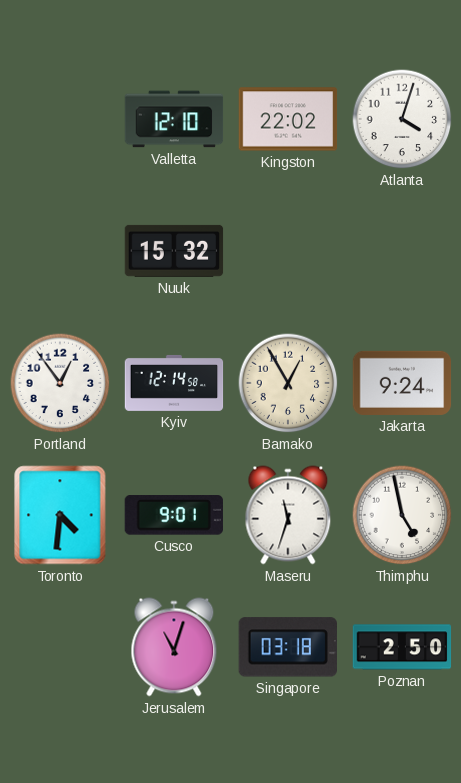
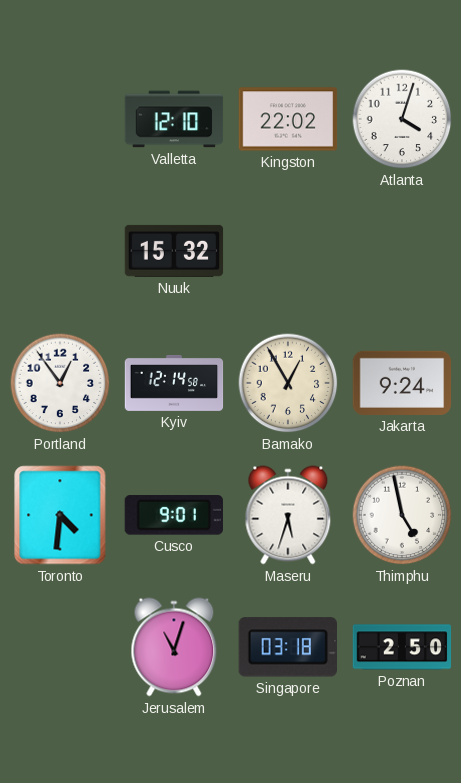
Maseru: 11:33 -> 5:33
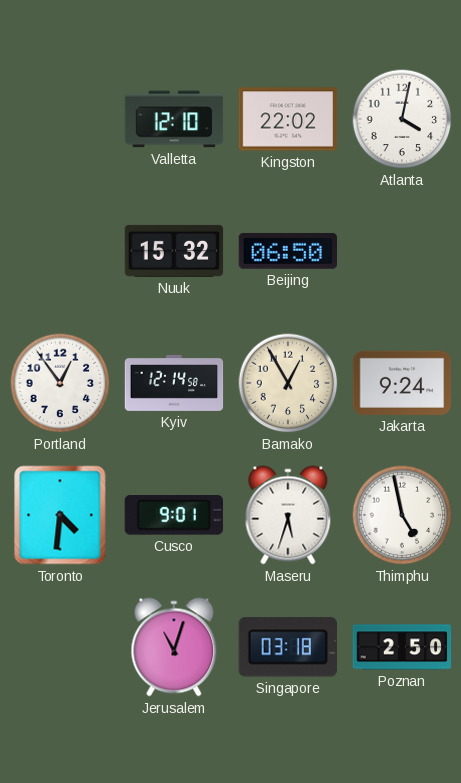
Atlanta: 4:03 -> 4:02
Beijing: none -> 06:50
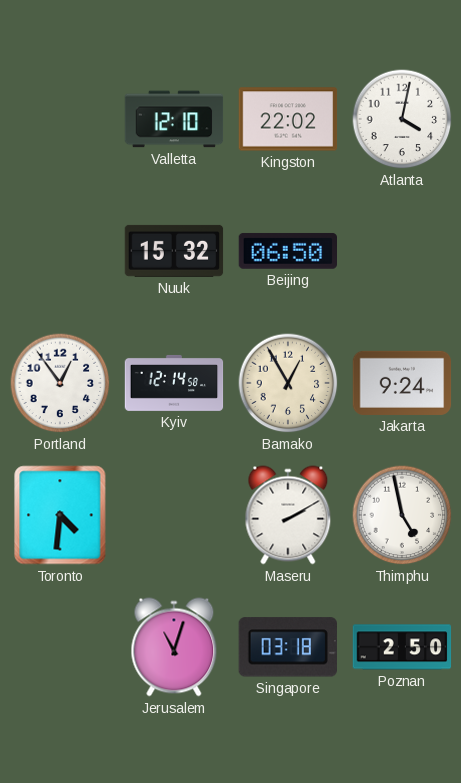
Cusco: 9:01 -> none
Maseru: 5:33 -> 2:10
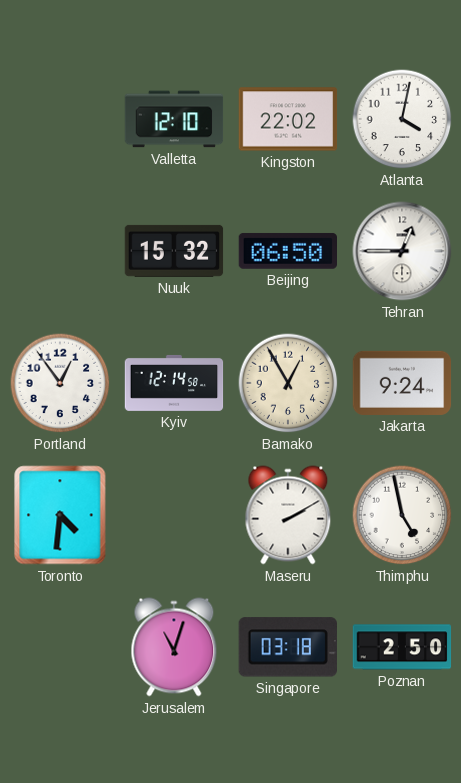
Tehran: none -> 12:45
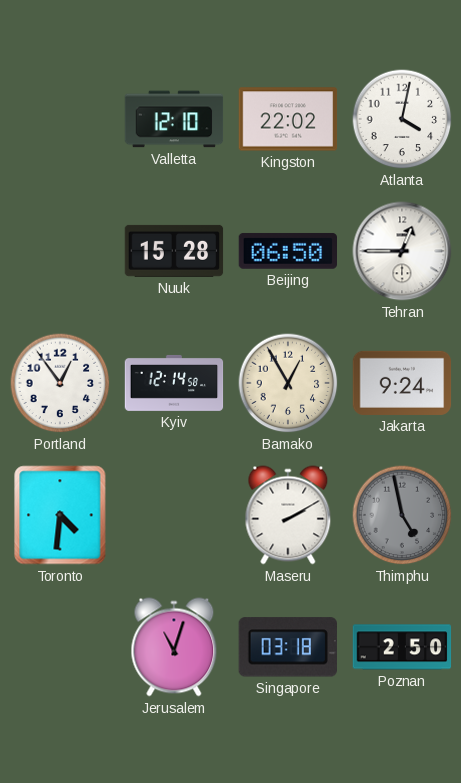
Nuuk: 15:32 -> 15:28
Thimphu dial: white -> grey
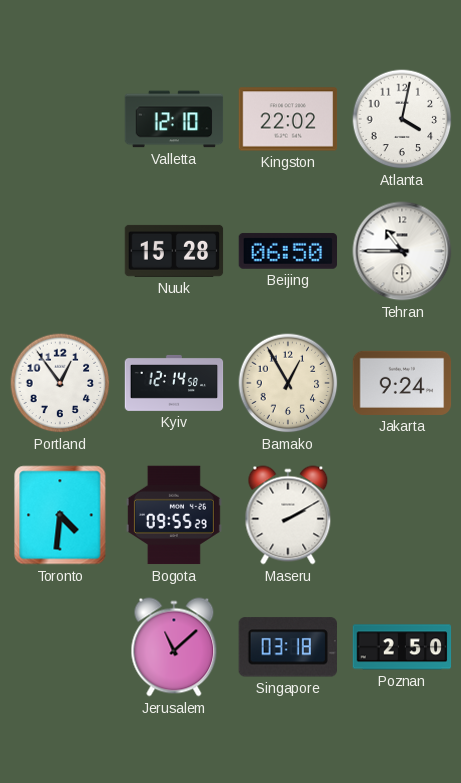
Tehran: 12:45 -> 10:45
Bogota: none -> 09:55
Thimphu: 4:58 -> none
Jerusalem: 11:03 -> 11:08
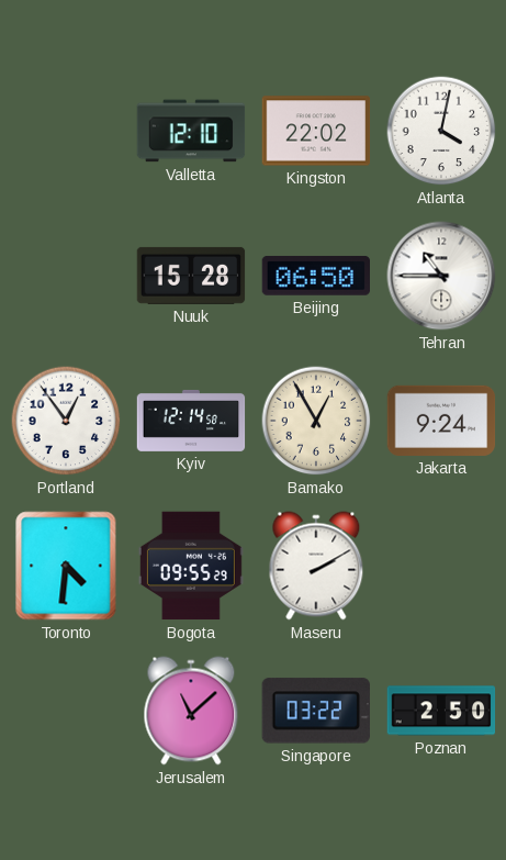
Singapore: 03:18 -> 03:22
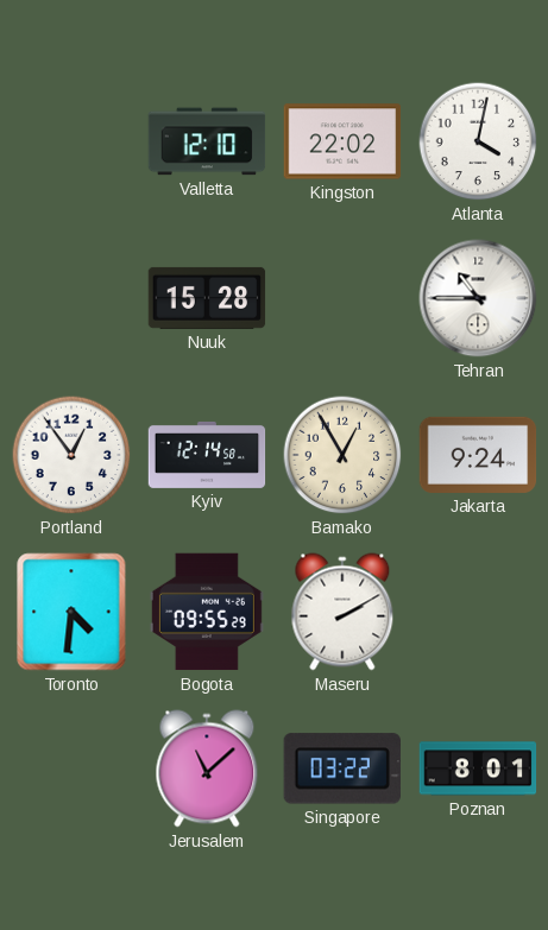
Beijing: 06:50 -> none
Poznan: 2:50 -> 8:01
